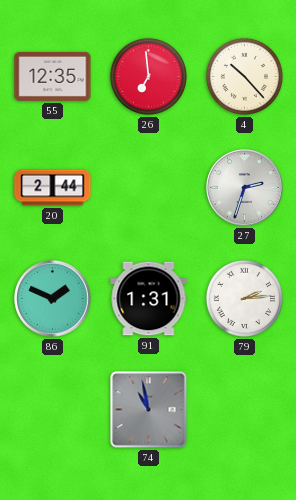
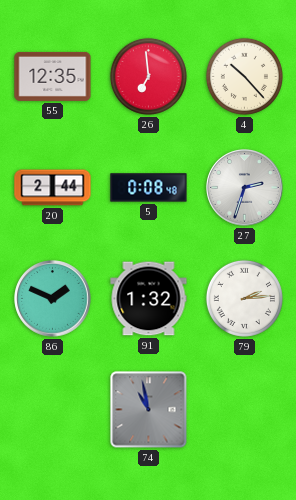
5: none -> 0:08
91: 1:31 -> 1:32
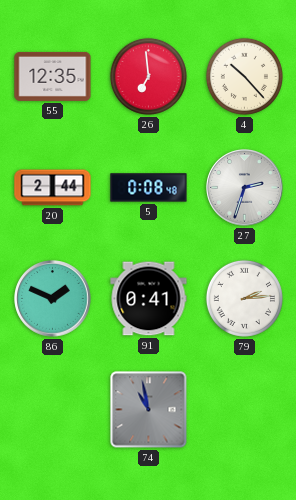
91: 1:32 -> 0:41
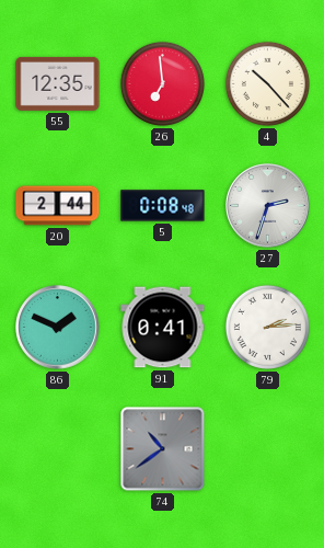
74: 10:58 -> 10:39
